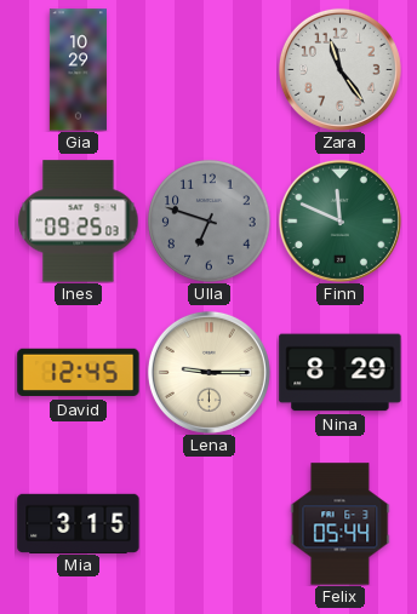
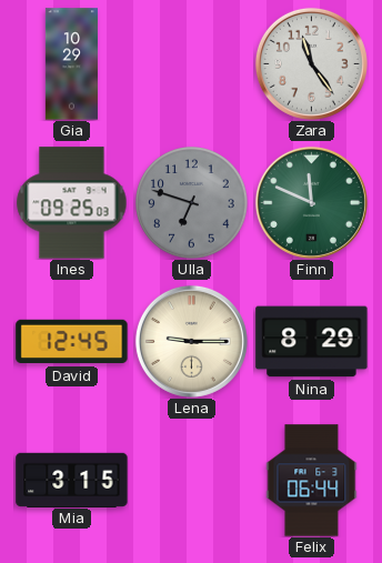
Felix: 05:44 -> 06:44
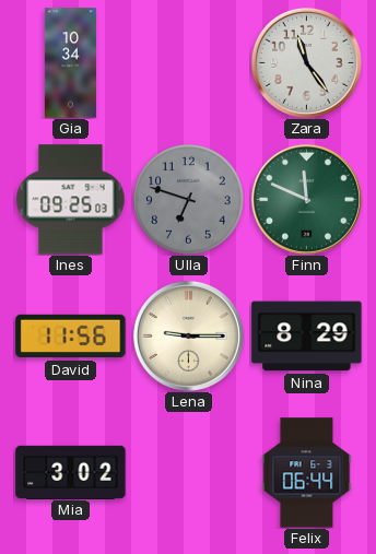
Gia: 10:29 -> 10:34
David: 12:45 -> 11:56
Mia: 3:15 -> 3:02
